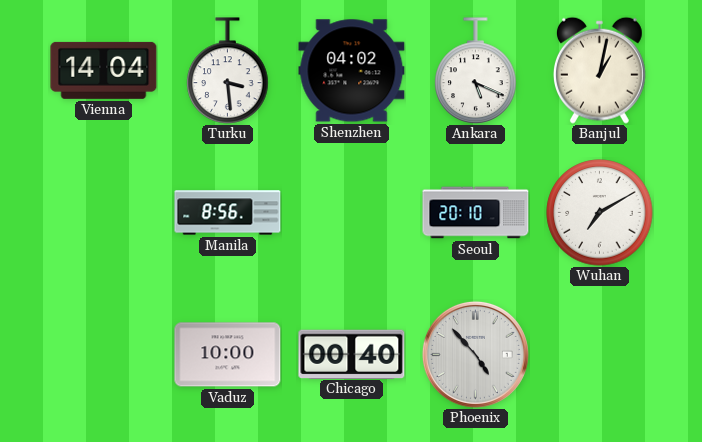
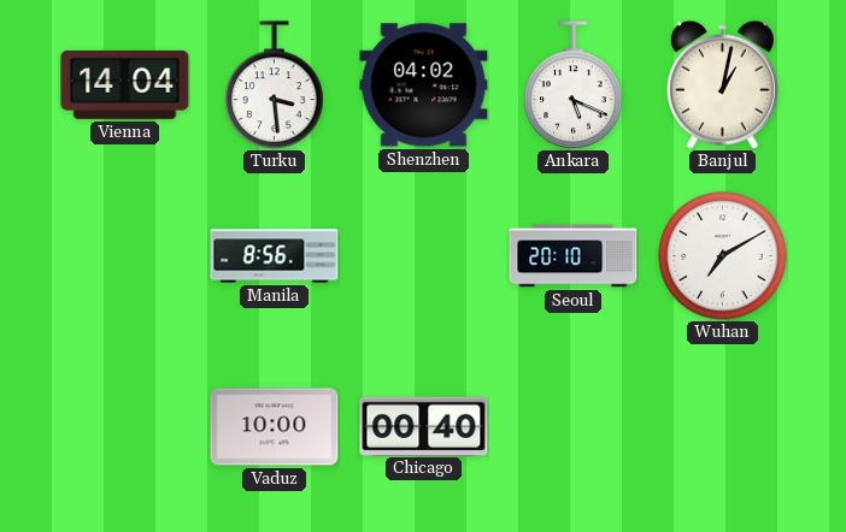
Phoenix: 4:53 -> none
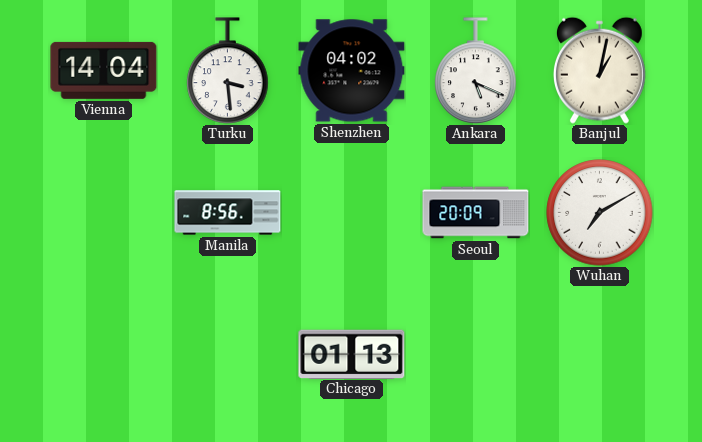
Seoul: 20:10 -> 20:09
Vaduz: 10:00 -> none
Chicago: 00:40 -> 01:13
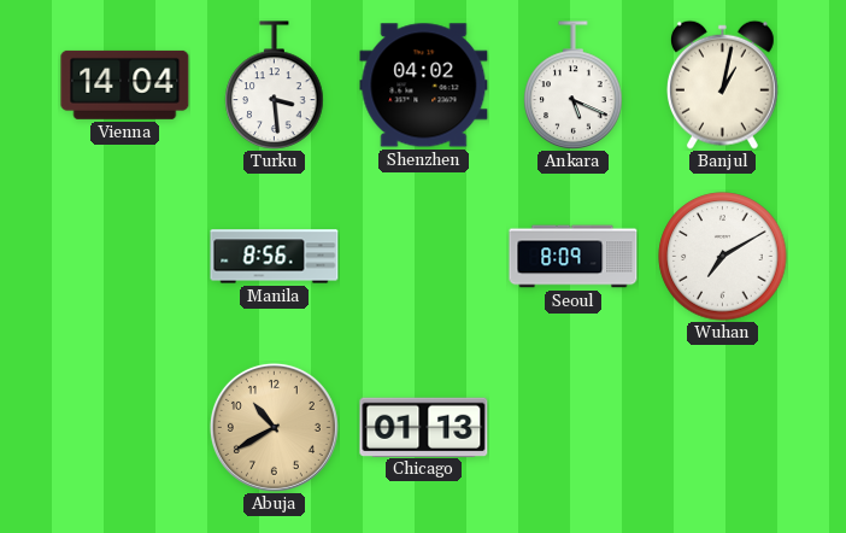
Seoul: 20:09 -> 8:09
Abuja: none -> 10:40
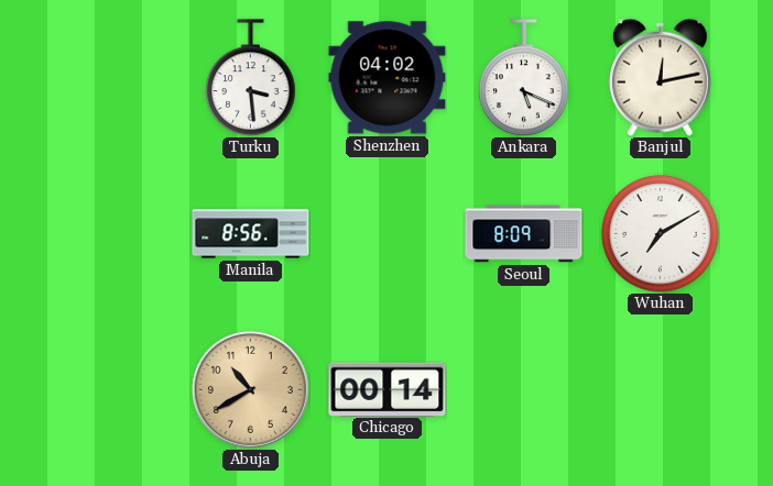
Vienna: 14:04 -> none
Banjul: 1:02 -> 12:13
Chicago: 01:13 -> 00:14
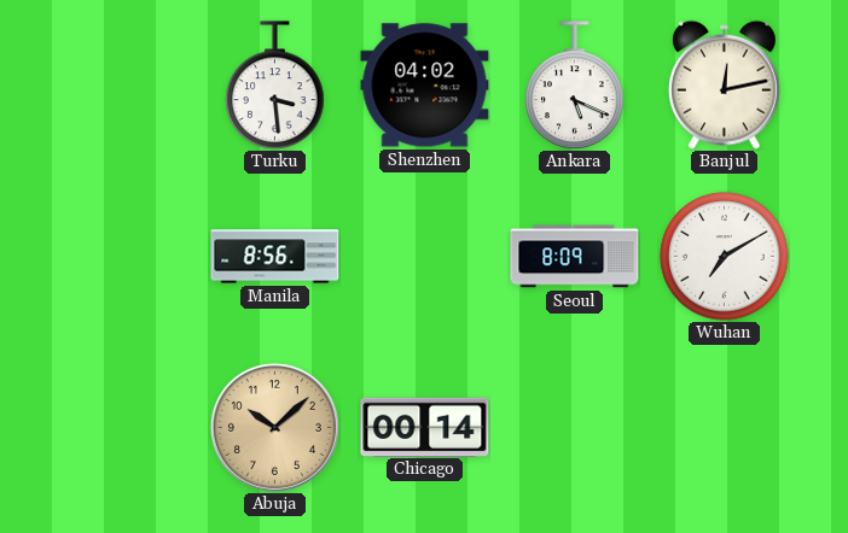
Abuja: 10:40 -> 10:08
